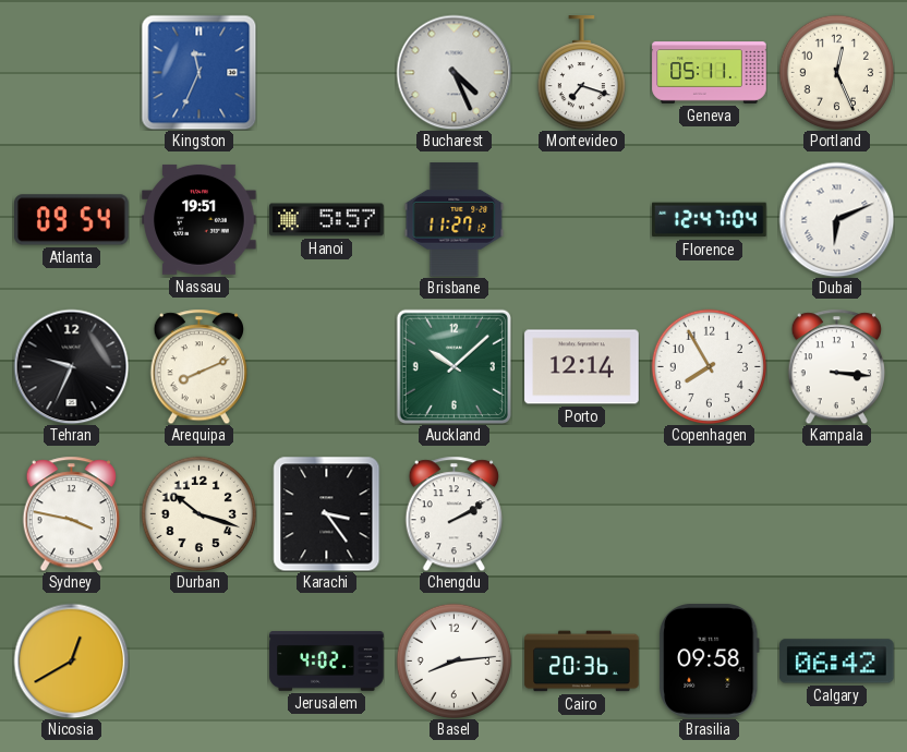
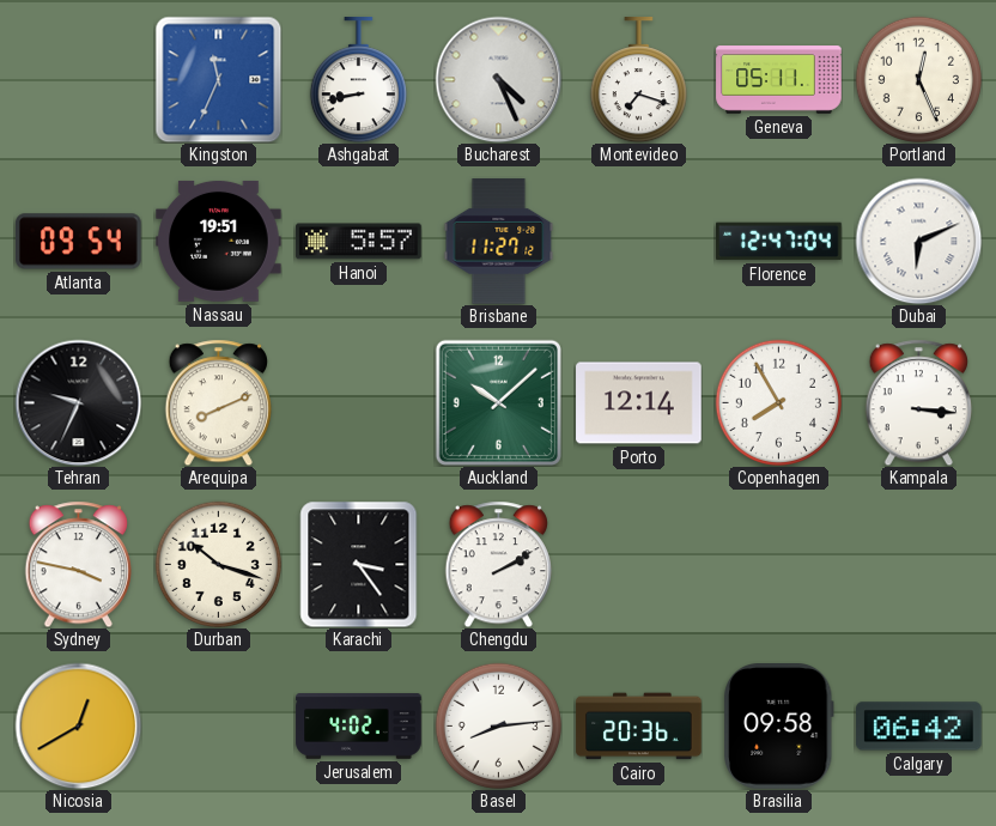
Ashgabat: none -> 8:43
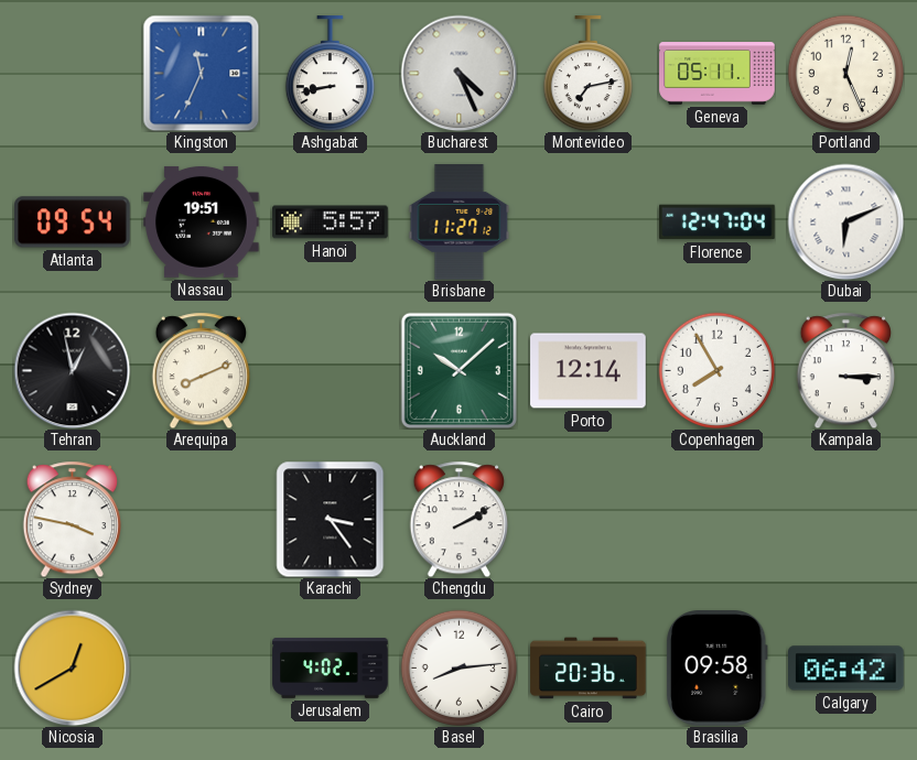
Montevideo: 7:18 -> 7:13
Tehran: 9:34 -> 12:58
Kampala: 3:16 -> 3:15
Durban: 10:18 -> none
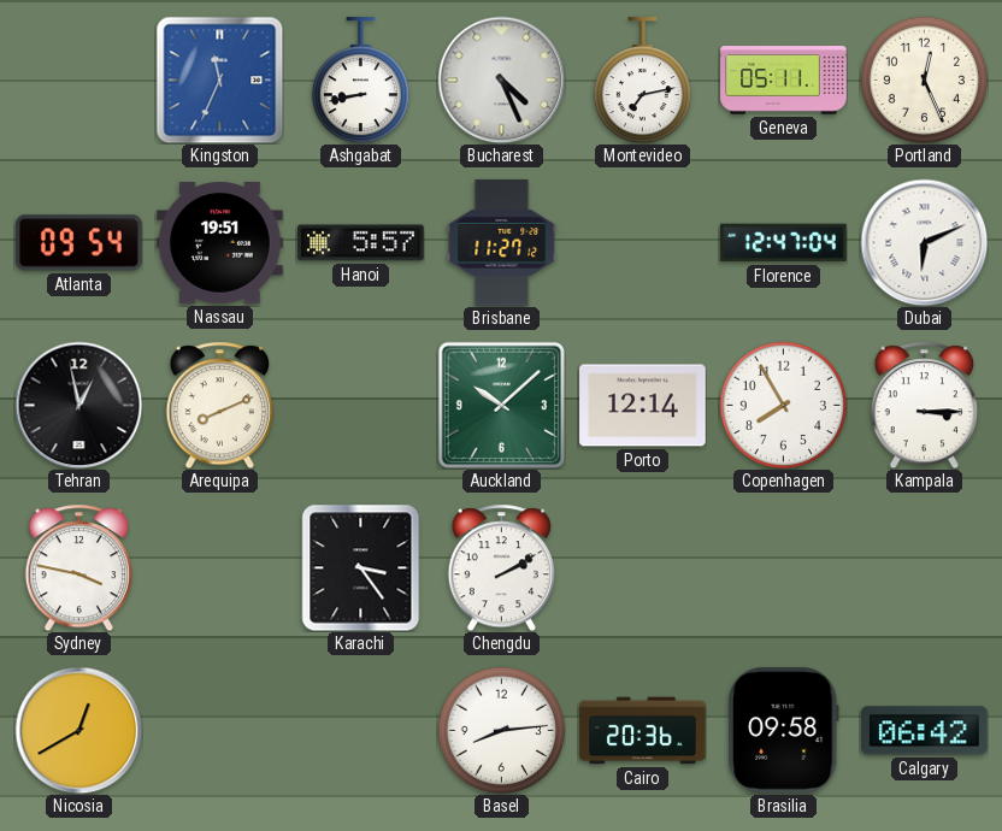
Jerusalem: 4:02 -> none
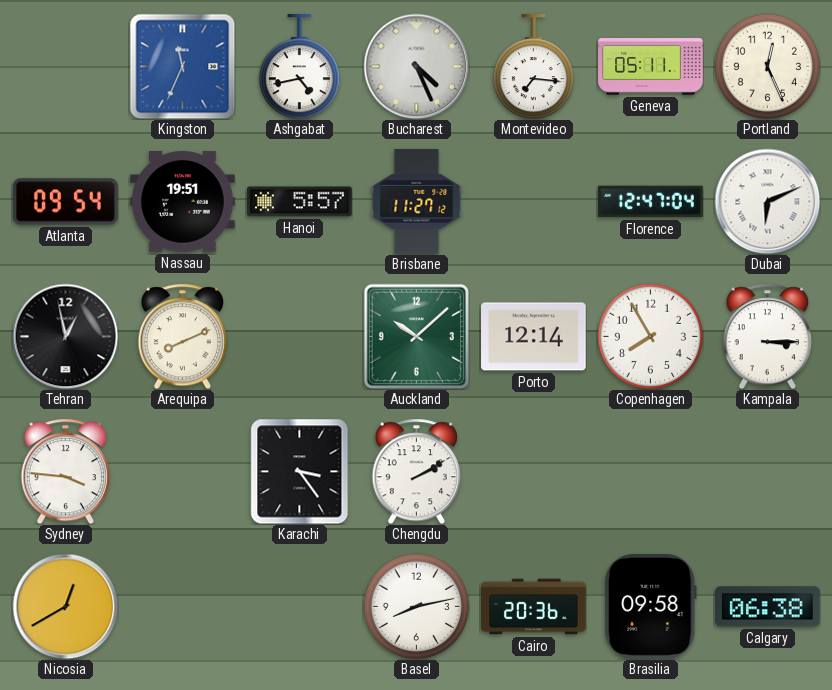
Ashgabat: 8:43 -> 4:43
Montevideo: 7:13 -> 7:16
Sydney: 3:47 -> 3:46
Basel: 8:14 -> 8:13
Calgary: 06:42 -> 06:38
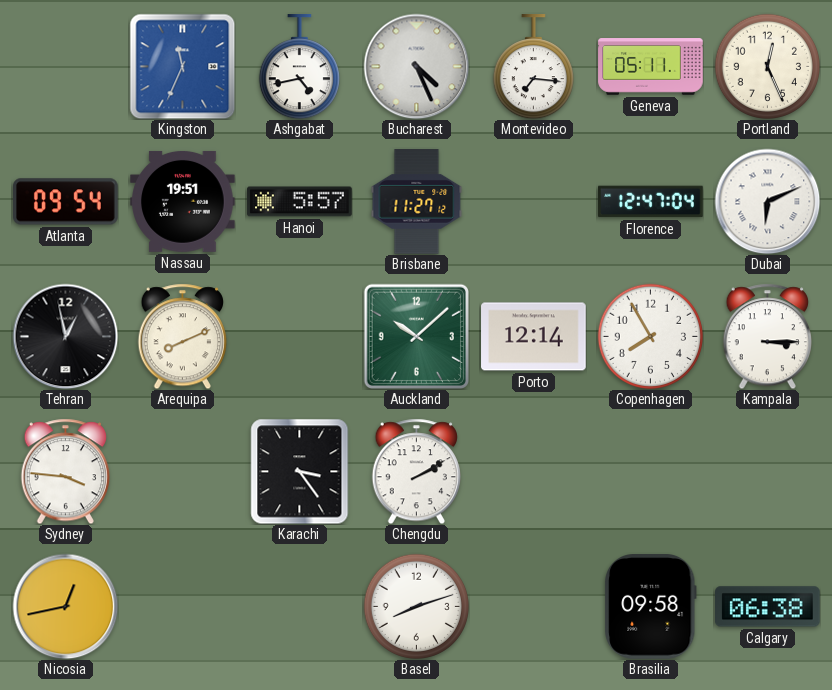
Nicosia: 12:40 -> 12:43
Basel: 8:13 -> 8:12
Cairo: 20:36 -> none
